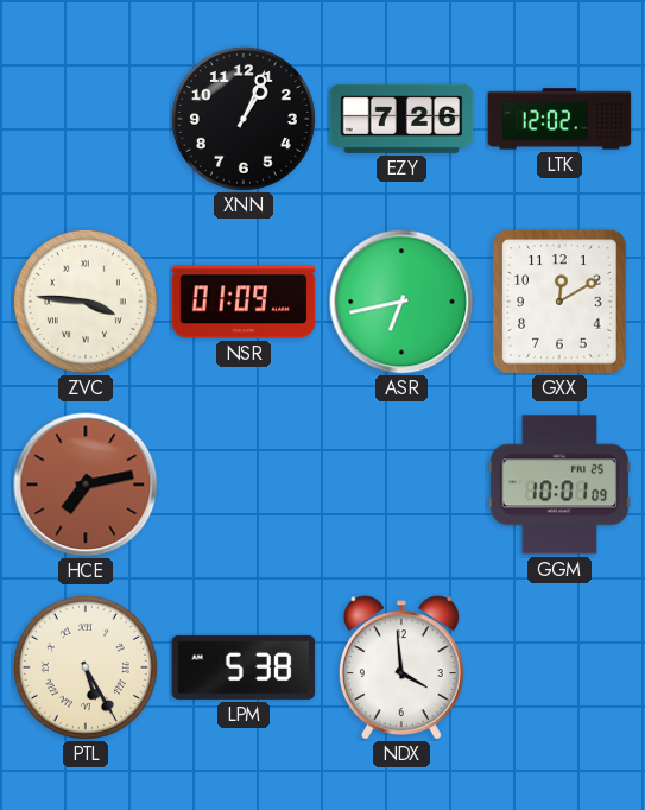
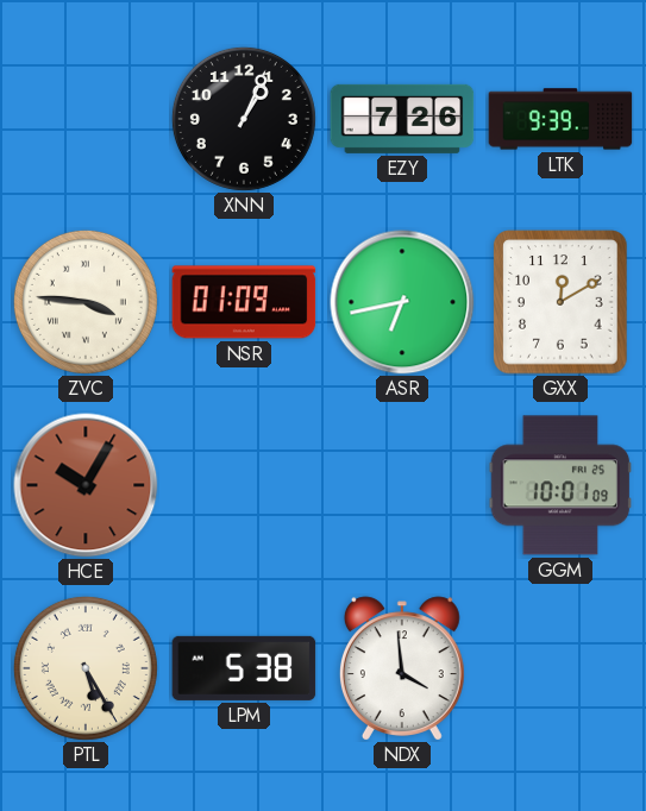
LTK: 12:02 -> 9:39
HCE: 7:13 -> 10:05
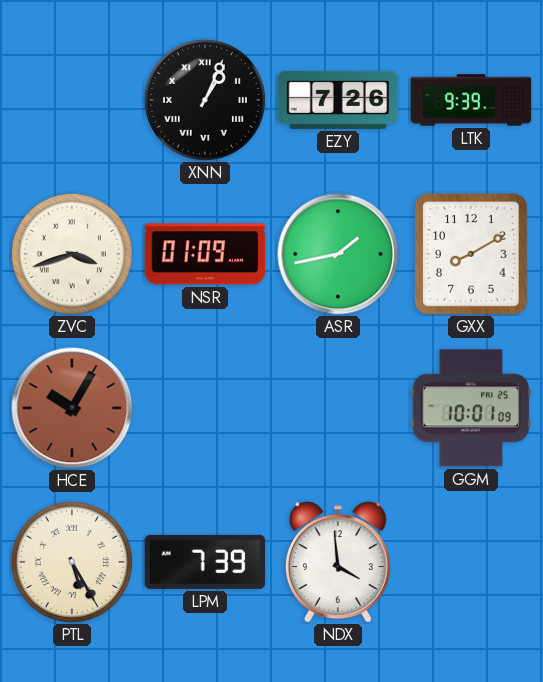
XNN numerals: Arabic -> Roman
ZVC: 3:46 -> 3:42
ASR: 6:43 -> 1:43
GXX: 12:10 -> 8:10
LPM: 5:38 -> 7:39
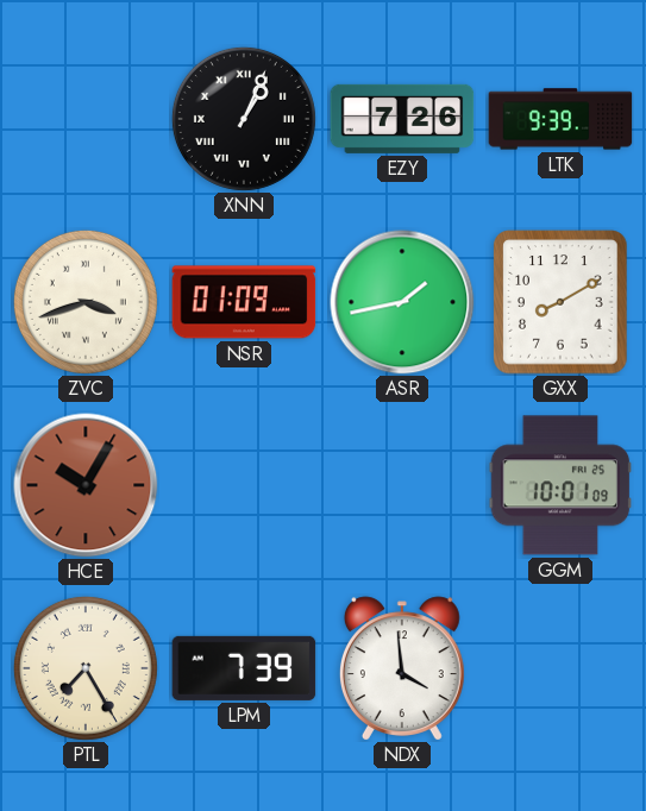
PTL: 5:25 -> 7:25
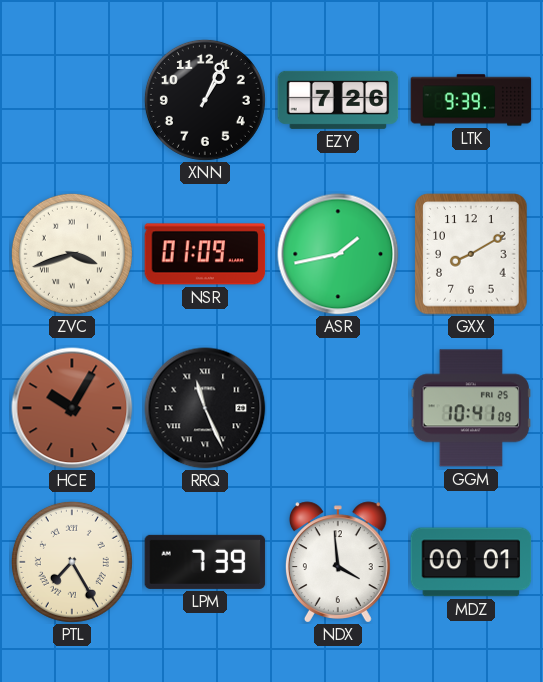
XNN numerals: Roman -> Arabic
RRQ: none -> 11:26
GGM: 10:01 -> 10:41
MDZ: none -> 00:01
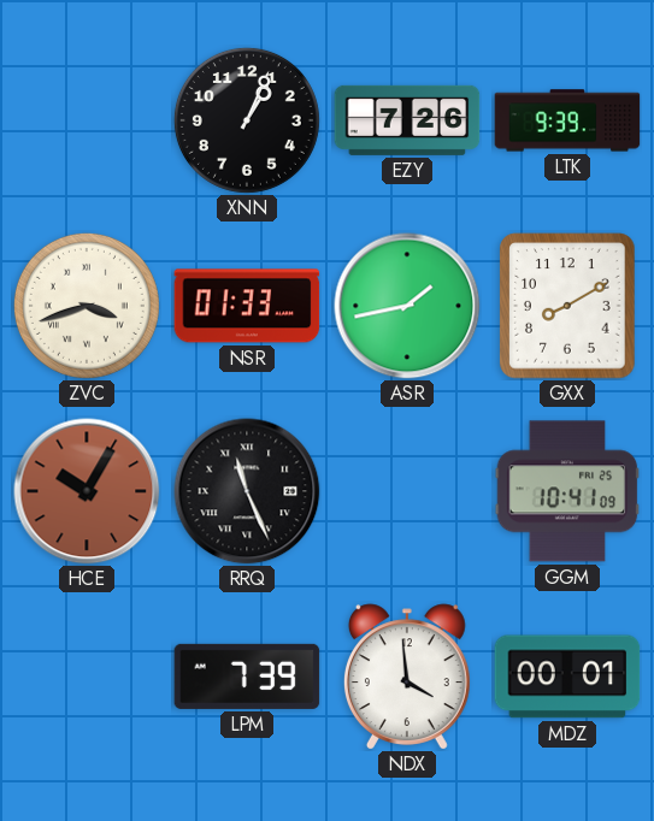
NSR: 01:09 -> 01:33
PTL: 7:25 -> none
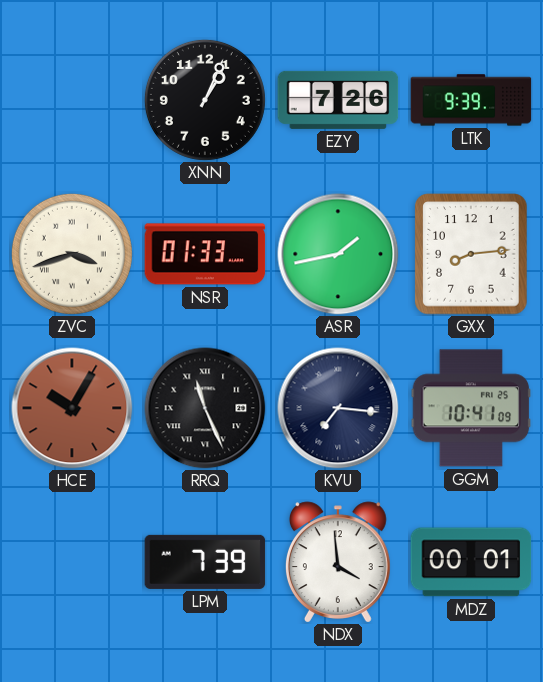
GXX: 8:10 -> 8:14
KVU: none -> 7:16
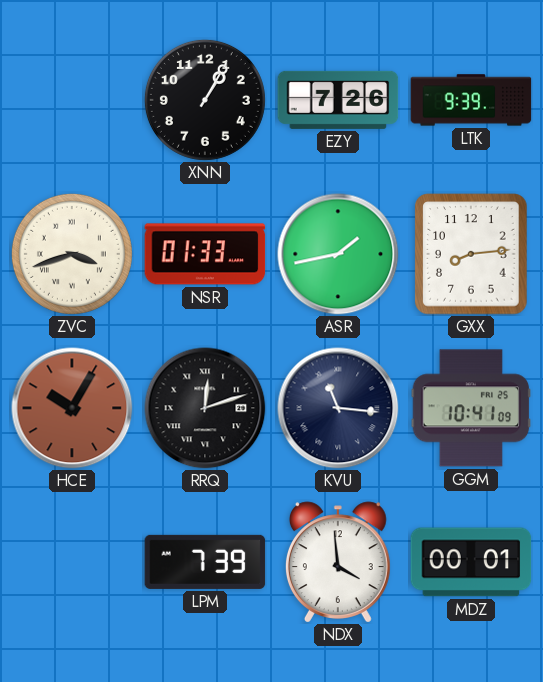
XNN: 1:04 -> 1:05
RRQ: 11:26 -> 12:12
KVU: 7:16 -> 11:16
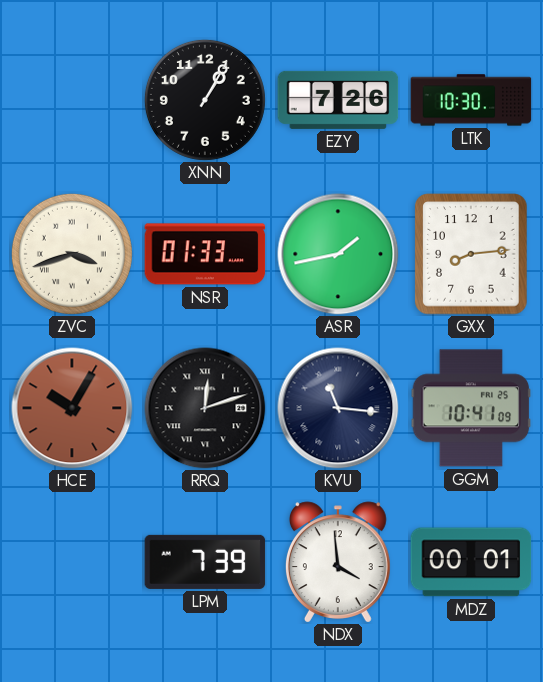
LTK: 9:39 -> 10:30
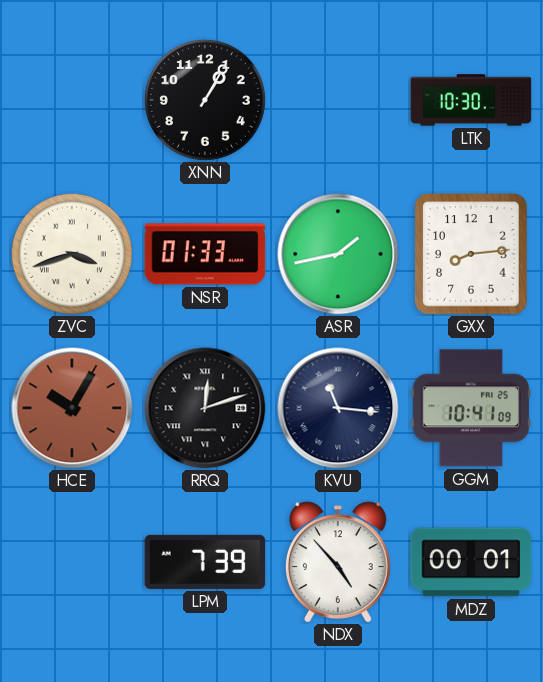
EZY: 7:26 -> none
NDX: 3:59 -> 4:53
